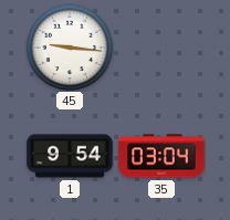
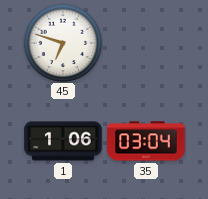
45: 9:16 -> 6:48
1: 9:54 -> 1:06
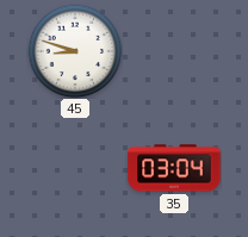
45: 6:48 -> 8:48
1: 1:06 -> none
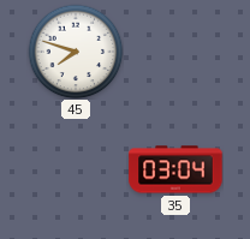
45: 8:48 -> 7:48
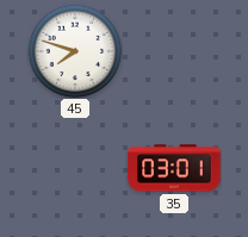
35: 03:04 -> 03:01
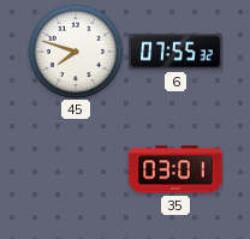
6: none -> 07:55
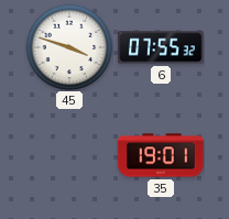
45: 7:48 -> 3:48
35: 03:01 -> 19:01
